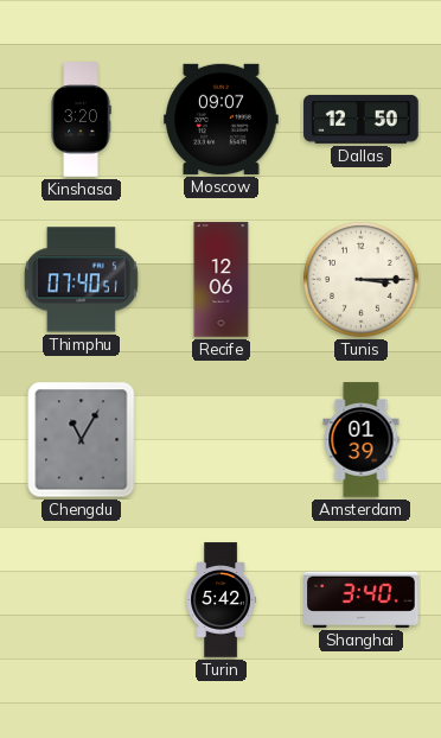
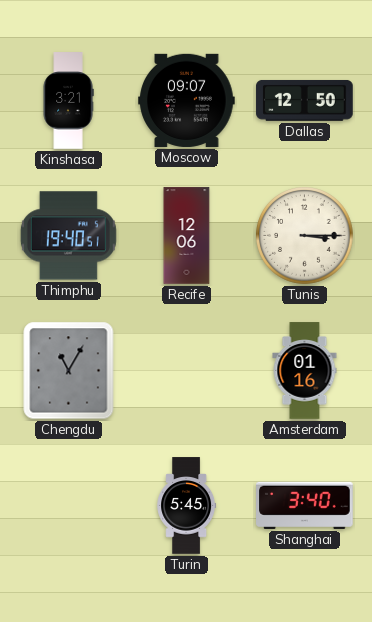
Kinshasa: 3:20 -> 3:21
Thimphu: 07:40 -> 19:40
Amsterdam: 01:39 -> 01:16
Turin: 5:42 -> 5:45
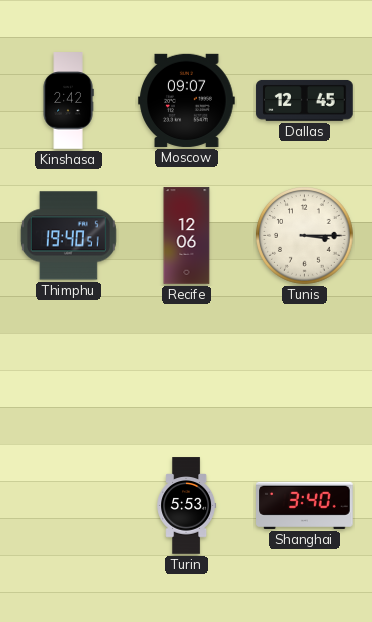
Kinshasa: 3:21 -> 2:42
Dallas: 12:50 -> 12:45
Chengdu: 11:05 -> none
Amsterdam: 01:16 -> none
Turin: 5:45 -> 5:53
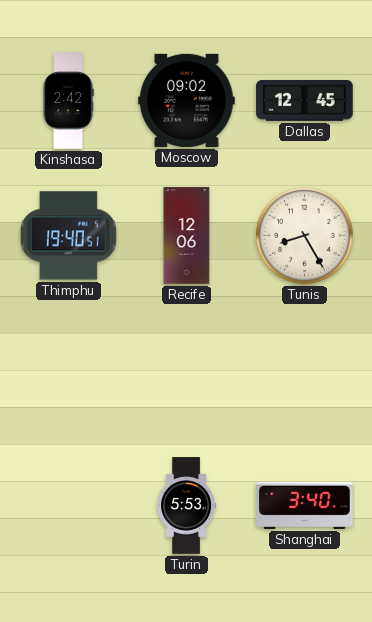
Moscow: 09:07 -> 09:02
Tunis: 3:15 -> 8:25
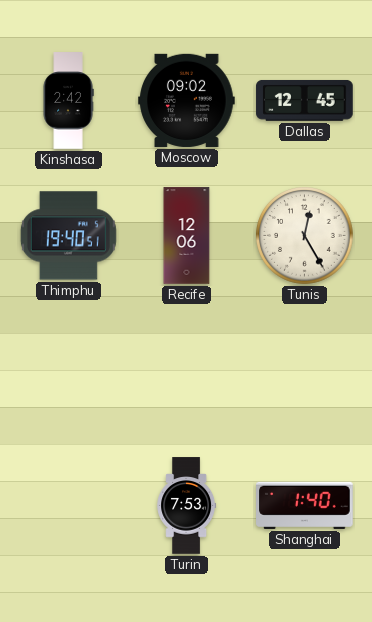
Tunis: 8:25 -> 12:25
Turin: 5:53 -> 7:53
Shanghai: 3:40 -> 1:40
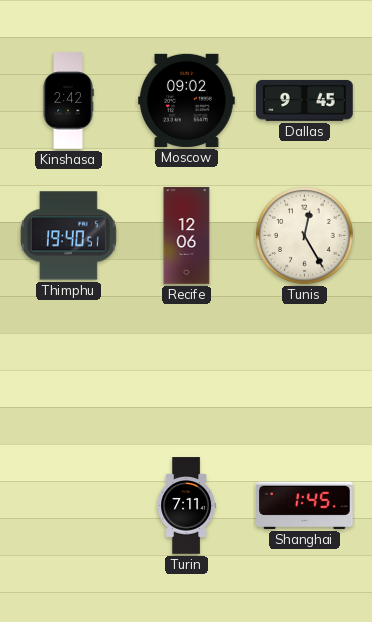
Dallas: 12:45 -> 9:45
Turin: 7:53 -> 7:11
Shanghai: 1:40 -> 1:45
